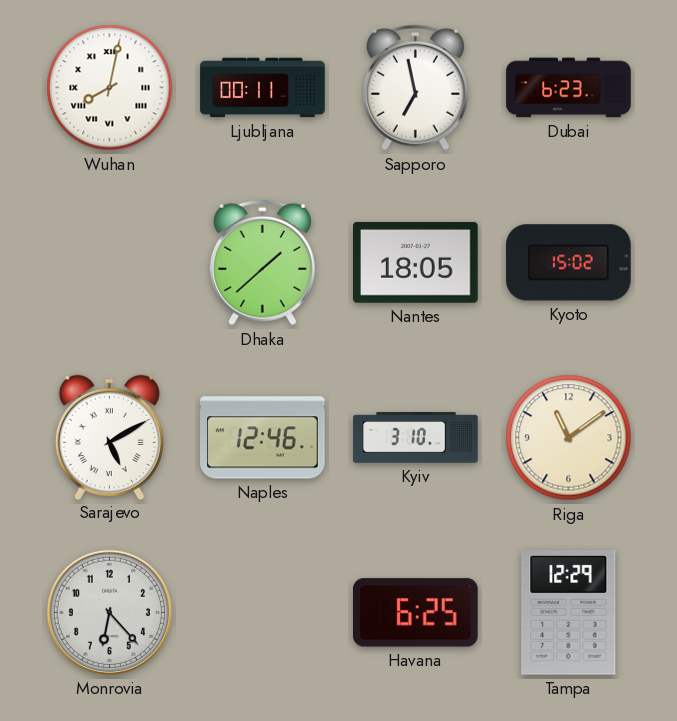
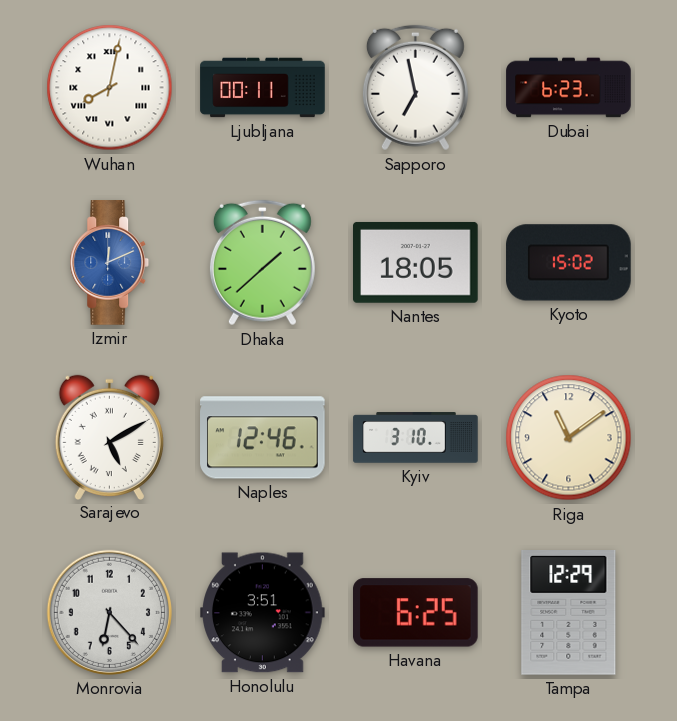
Izmir: none -> 12:11
Honolulu: none -> 3:51
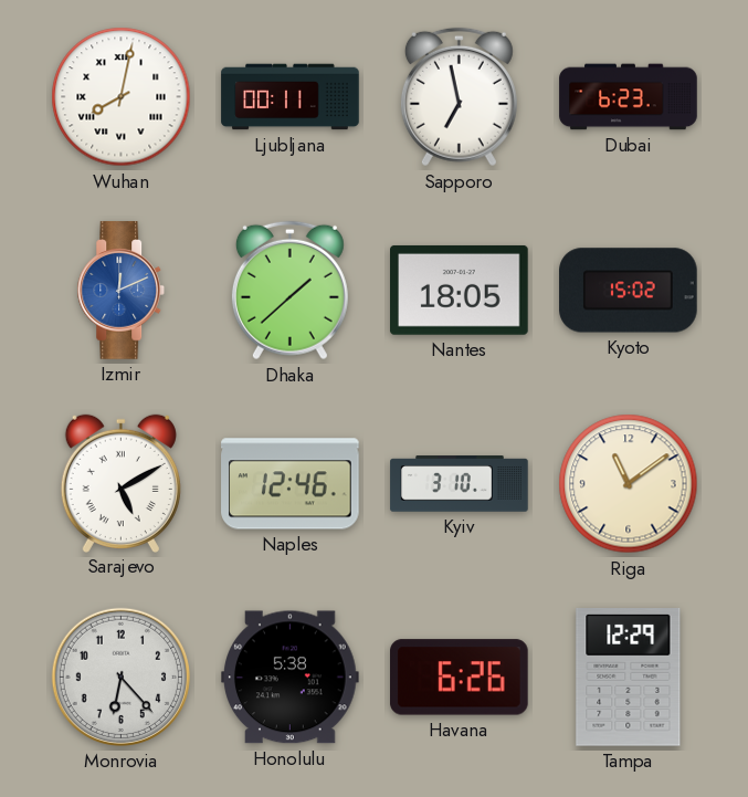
Honolulu: 3:51 -> 5:38
Havana: 6:25 -> 6:26
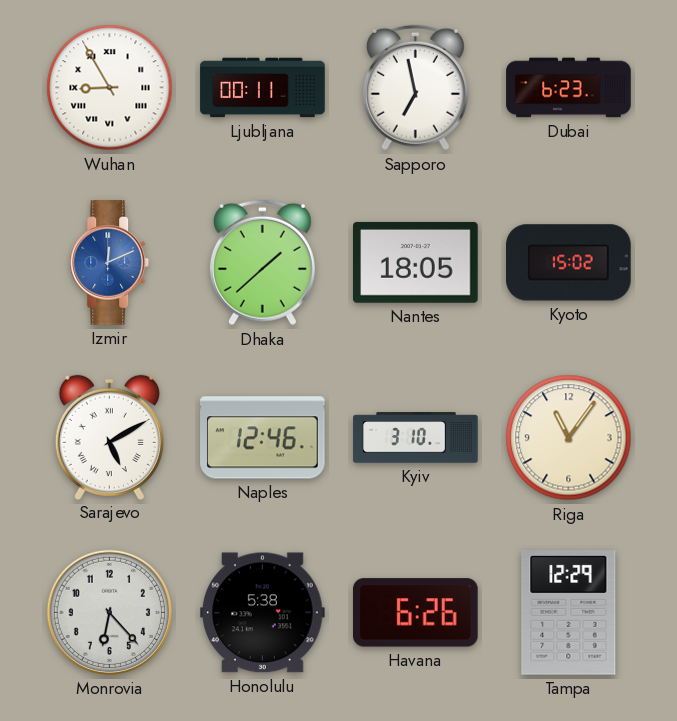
Wuhan: 8:02 -> 8:55
Riga: 11:09 -> 11:06
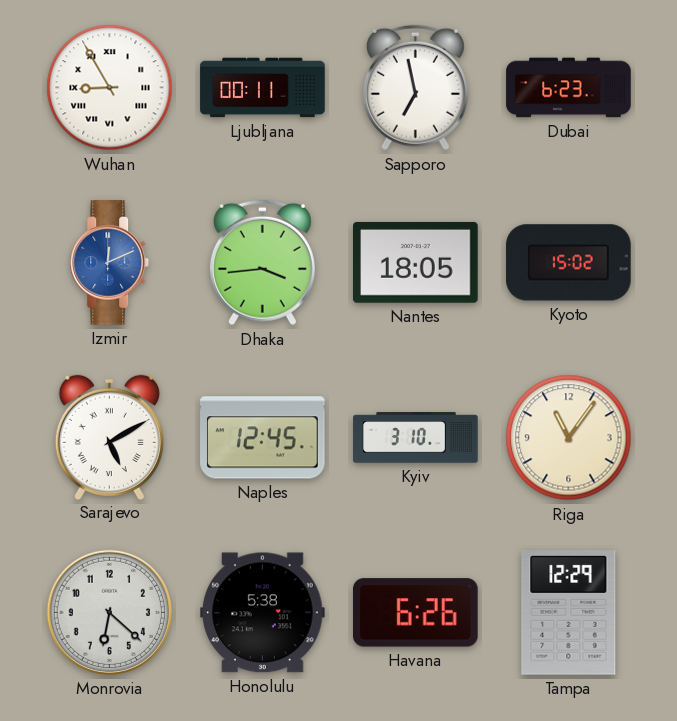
Dhaka: 1:38 -> 3:44
Naples: 12:46 -> 12:45
Monrovia: 6:23 -> 6:22
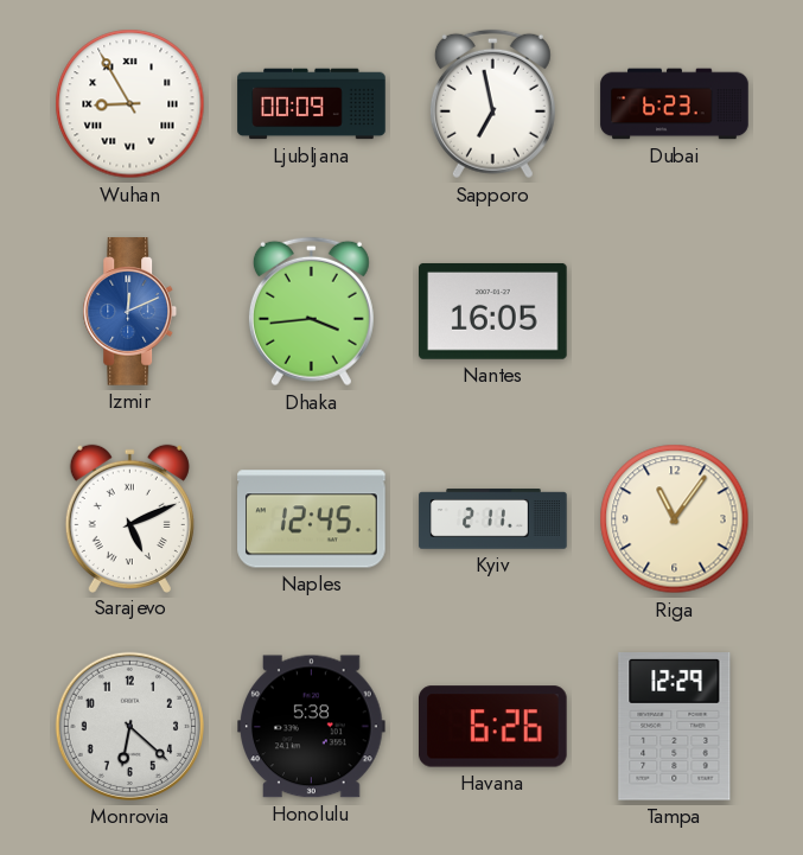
Ljubljana: 00:11 -> 00:09
Nantes: 18:05 -> 16:05
Kyoto: 15:02 -> none
Sarajevo: 5:10 -> 5:11
Kyiv: 3:10 -> 2:11
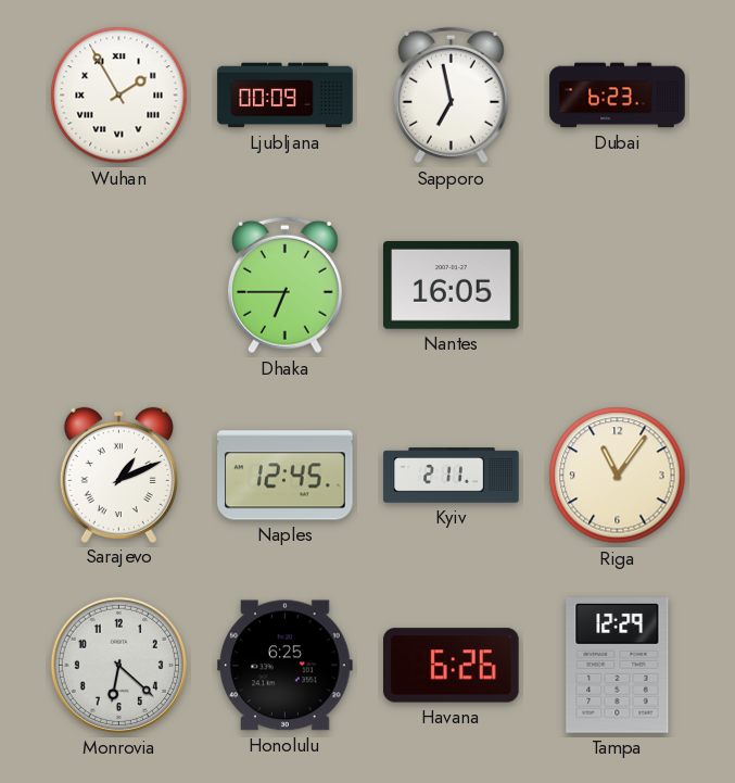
Wuhan: 8:55 -> 1:55
Izmir: 12:11 -> none
Dhaka: 3:44 -> 6:45
Sarajevo: 5:11 -> 1:11
Honolulu: 5:38 -> 6:25
